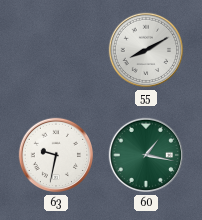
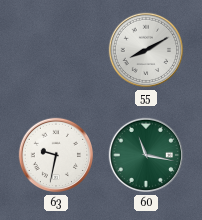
60: 1:17 -> 11:17
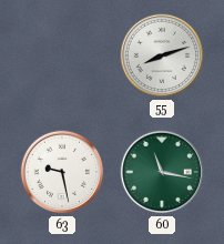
55: 8:10 -> 8:12
63: 9:32 -> 9:28
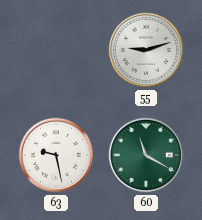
55: 8:12 -> 9:12
60: 11:17 -> 11:20
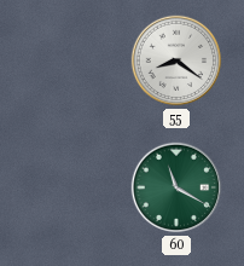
55: 9:12 -> 8:21
63: 9:28 -> none
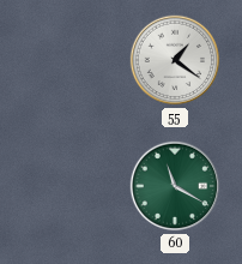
55: 8:21 -> 1:21
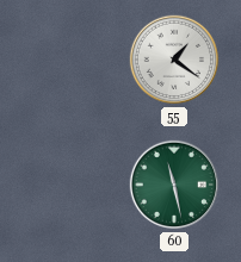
60: 11:20 -> 11:28
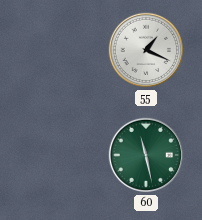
55: 1:21 -> 1:19
